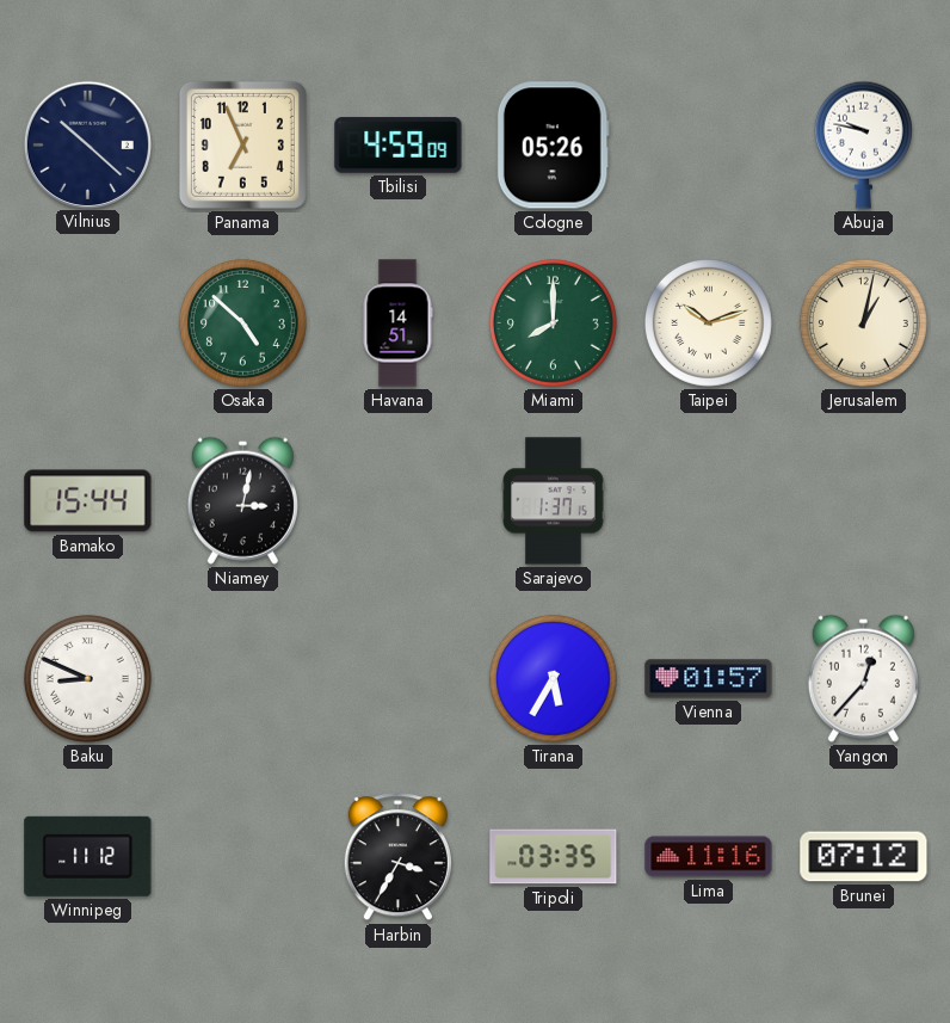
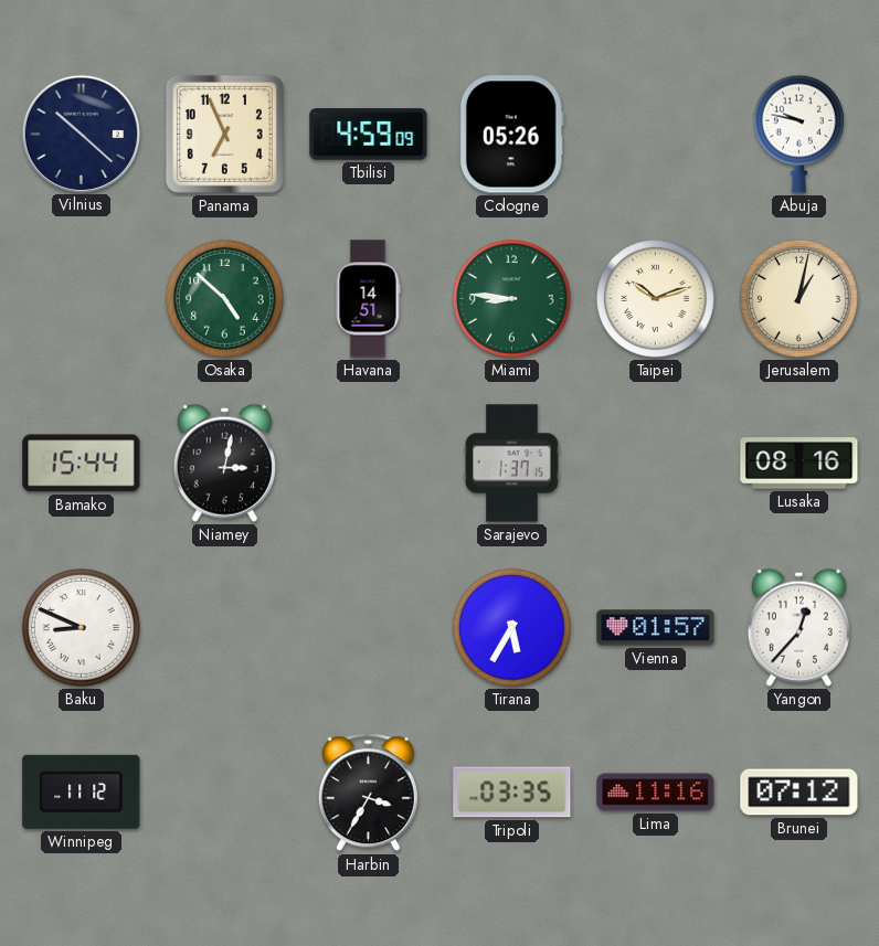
Miami: 8:00 -> 8:46
Lusaka: none -> 08:16
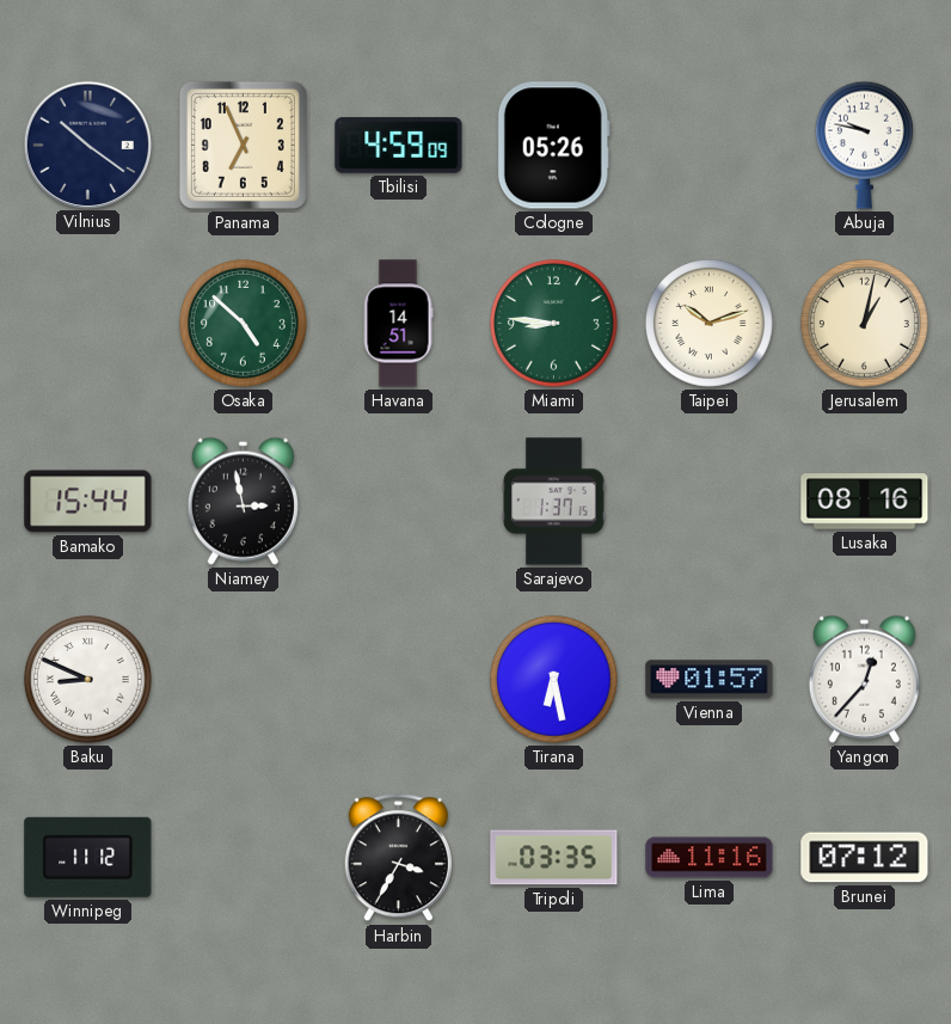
Vilnius: 10:22 -> 10:21
Niamey: 3:02 -> 2:58
Tirana: 5:35 -> 6:28
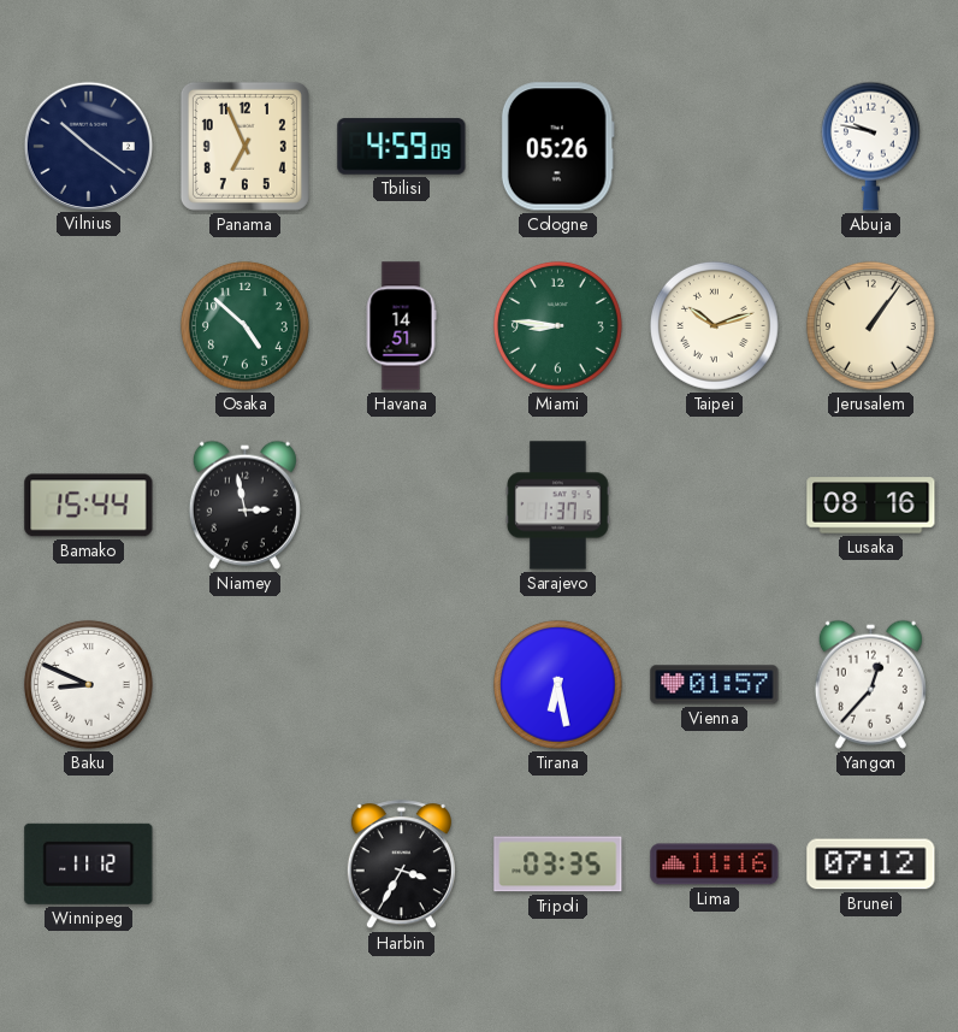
Jerusalem: 1:02 -> 1:06
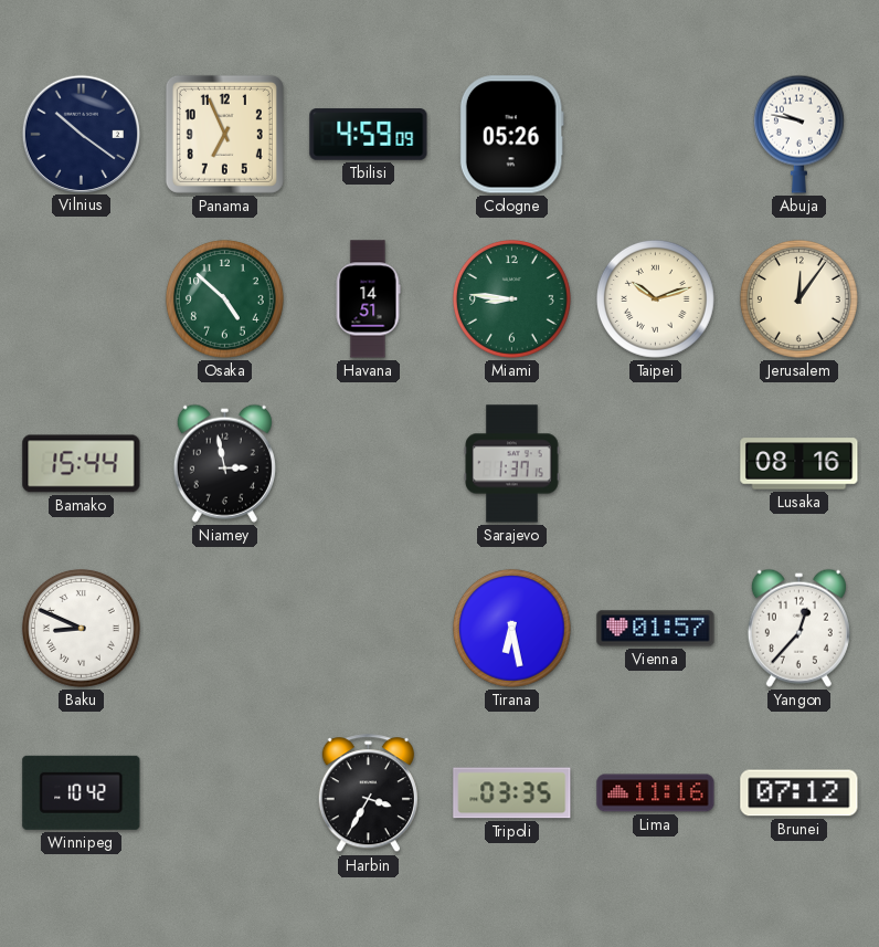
Jerusalem: 1:06 -> 12:06
Winnipeg: 11:12 -> 10:42
